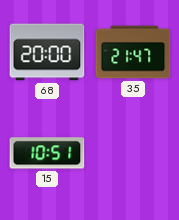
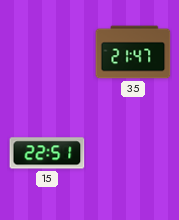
68: 20:00 -> none
15: 10:51 -> 22:51
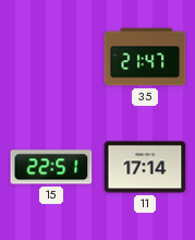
11: none -> 17:14
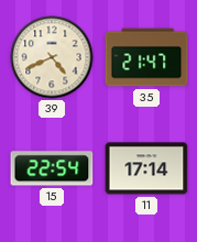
39: none -> 4:41
15: 22:51 -> 22:54
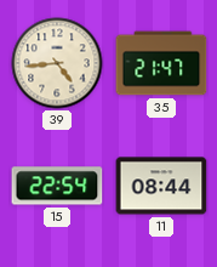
39: 4:41 -> 4:44
11: 17:14 -> 08:44
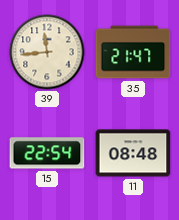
39: 4:44 -> 11:44
11: 08:44 -> 08:48
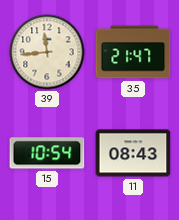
15: 22:54 -> 10:54
11: 08:48 -> 08:43
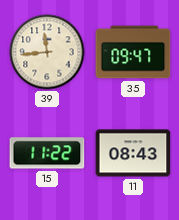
35: 21:47 -> 09:47
15: 10:54 -> 11:22
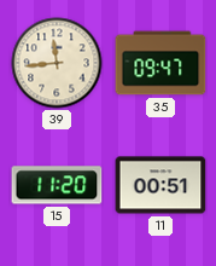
15: 11:22 -> 11:20
11: 08:43 -> 00:51
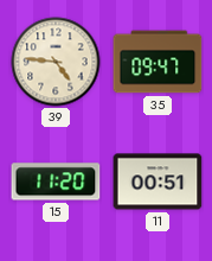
39: 11:44 -> 4:46
